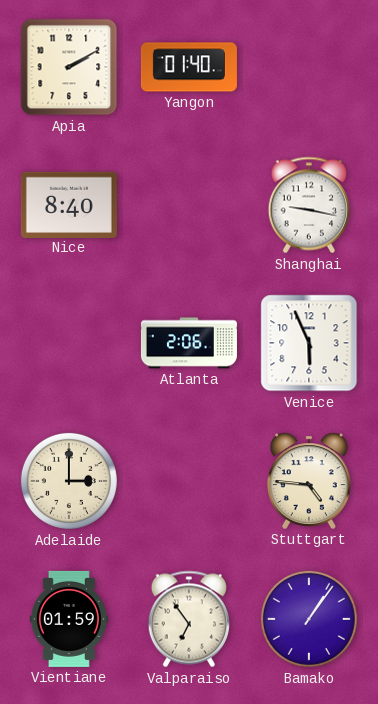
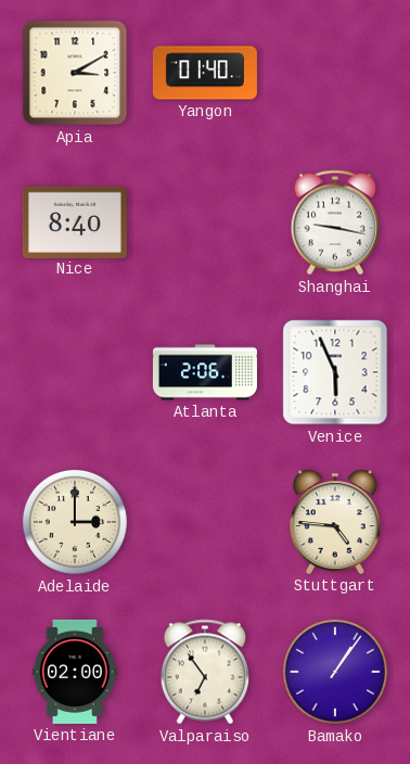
Apia: 2:10 -> 3:10
Vientiane: 01:59 -> 02:00
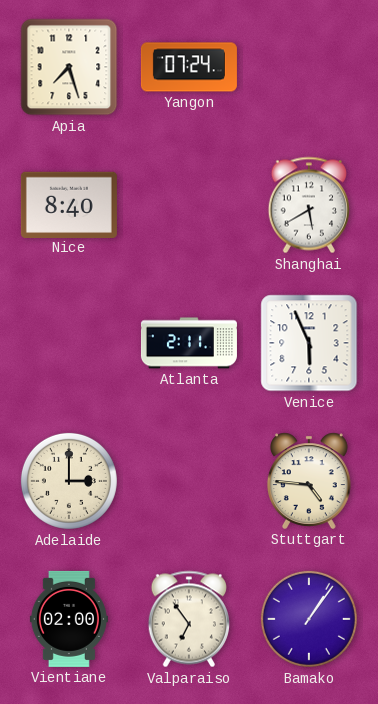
Apia: 3:10 -> 7:27
Yangon: 01:40 -> 07:24
Shanghai: 9:17 -> 5:40
Atlanta: 2:06 -> 2:11
